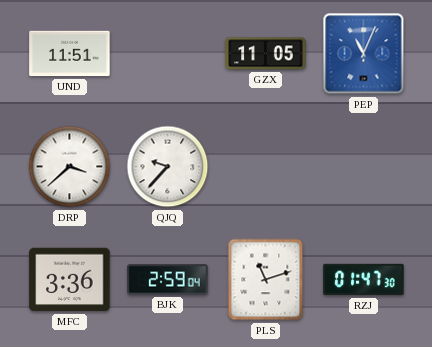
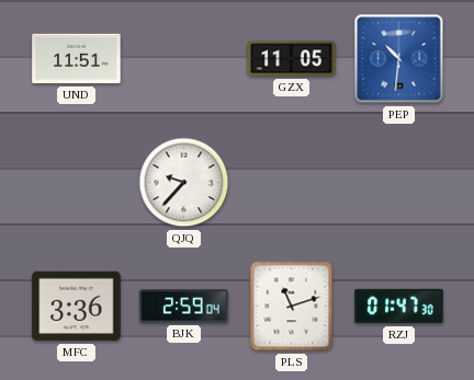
PEP: 11:04 -> 10:31
DRP: 3:38 -> none
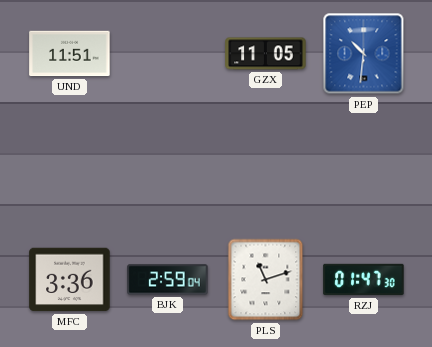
QJQ: 9:37 -> none
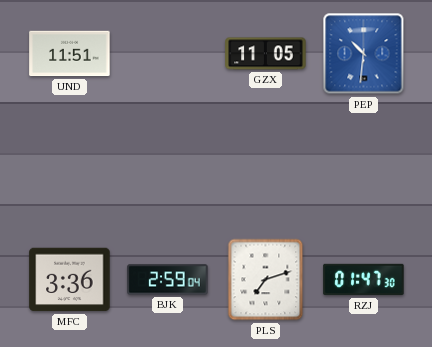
PLS: 11:12 -> 7:12
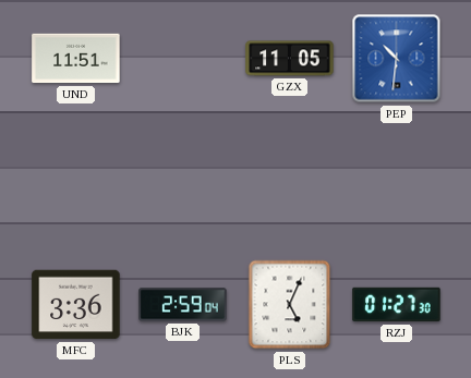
PLS: 7:12 -> 5:04
RZJ: 01:47 -> 01:27
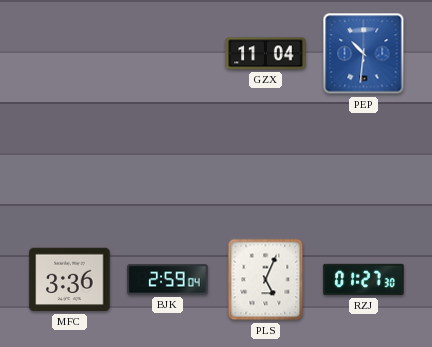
UND: 11:51 -> none
GZX: 11:05 -> 11:04
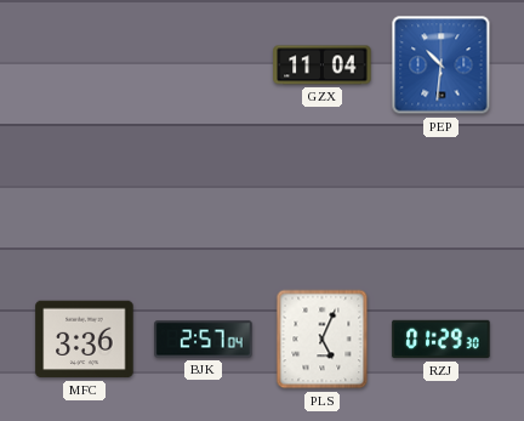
BJK: 2:59 -> 2:57
RZJ: 01:27 -> 01:29
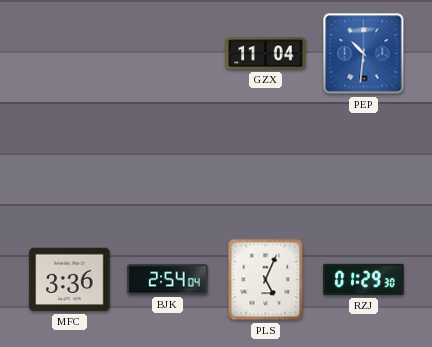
BJK: 2:57 -> 2:54
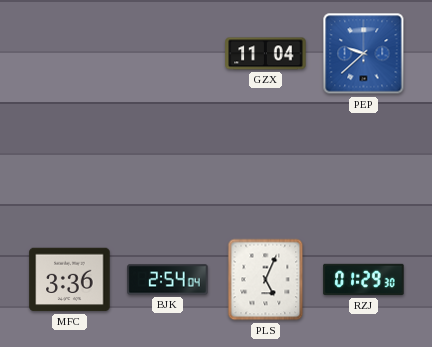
PEP: 10:31 -> 9:38
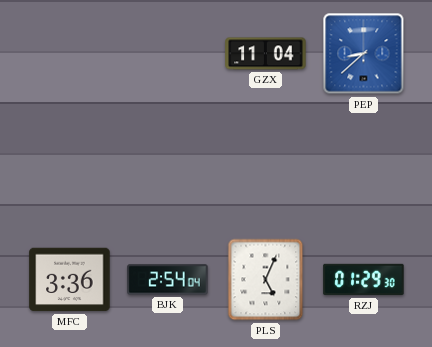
PEP: 9:38 -> 8:38
